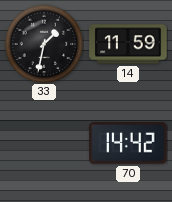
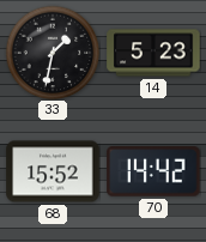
14: 11:59 -> 5:23
68: none -> 15:52
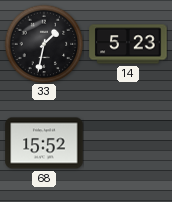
70: 14:42 -> none
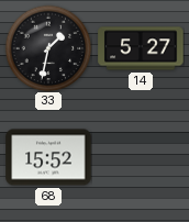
14: 5:23 -> 5:27
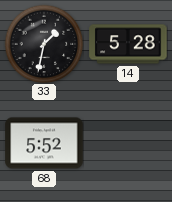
14: 5:27 -> 5:28
68: 15:52 -> 5:52
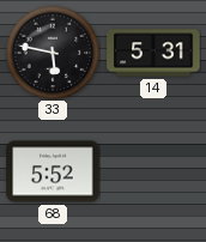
33: 1:32 -> 5:47
14: 5:28 -> 5:31
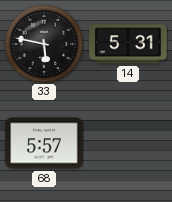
68: 5:52 -> 5:57
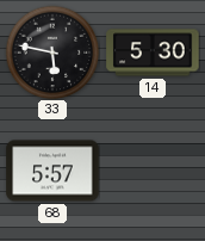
14: 5:31 -> 5:30
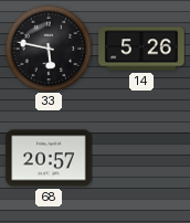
14: 5:30 -> 5:26
68: 5:57 -> 20:57
